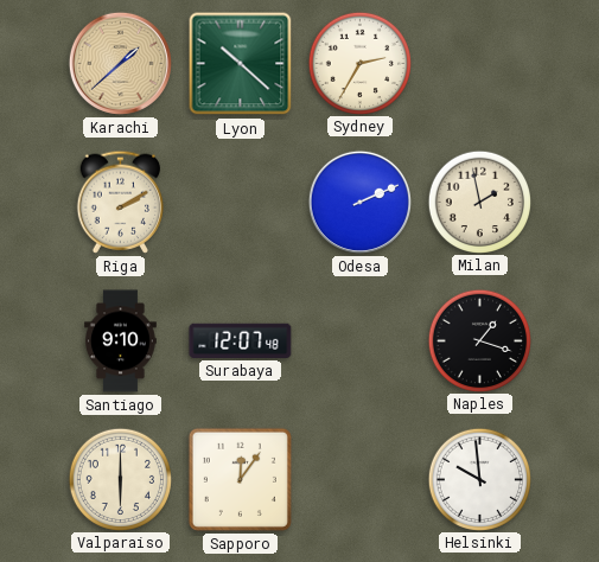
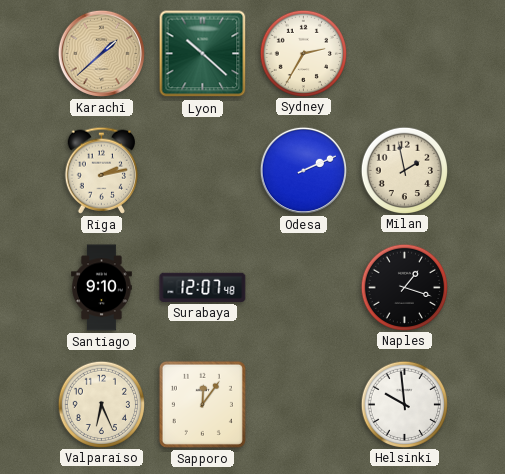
Riga: 2:10 -> 2:13
Valparaiso: 6:00 -> 6:26
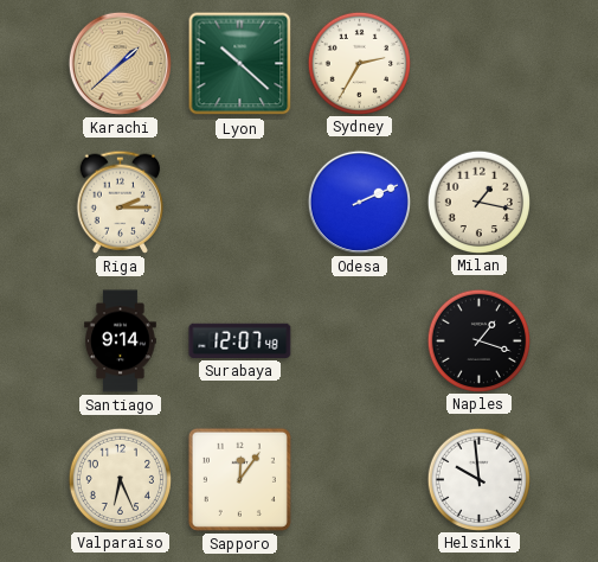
Riga: 2:13 -> 2:15
Milan: 1:58 -> 1:17
Santiago: 9:10 -> 9:14
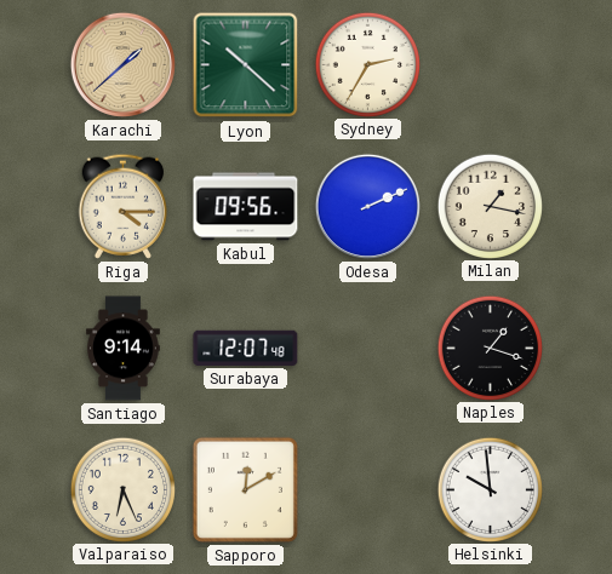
Riga: 2:15 -> 4:15
Kabul: none -> 09:56
Sapporo: 12:06 -> 12:10
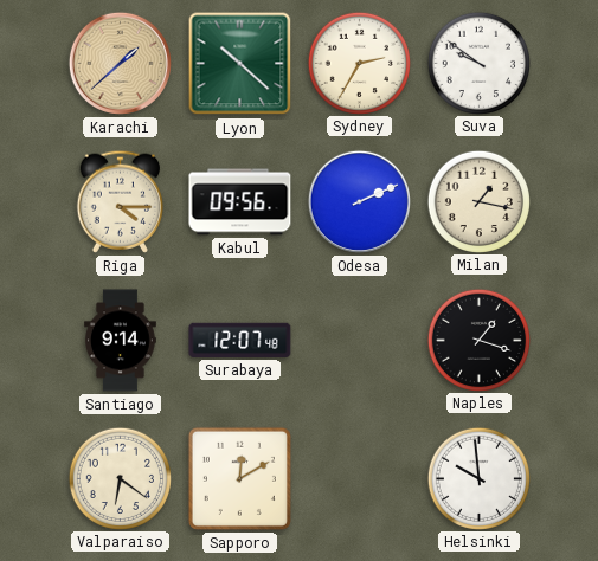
Suva: none -> 9:51
Valparaiso: 6:26 -> 6:21
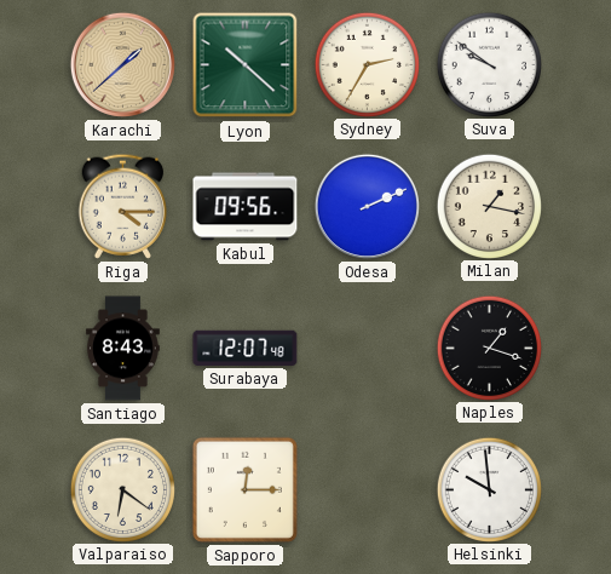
Santiago: 9:14 -> 8:43
Sapporo: 12:10 -> 12:15
